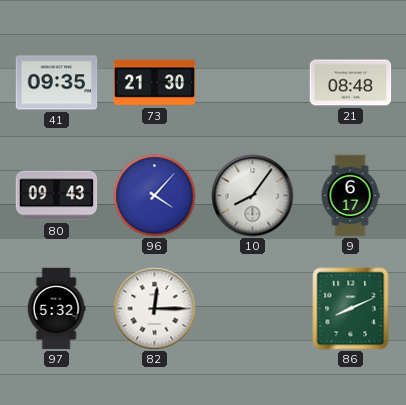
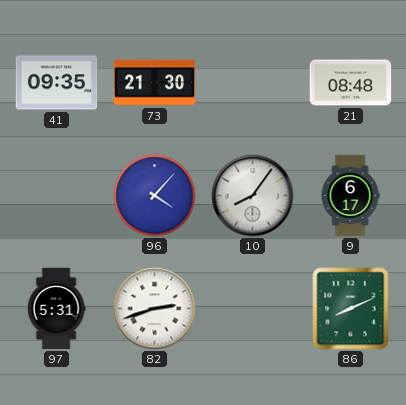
80: 09:43 -> none
97: 5:32 -> 5:31
82: 12:15 -> 2:42
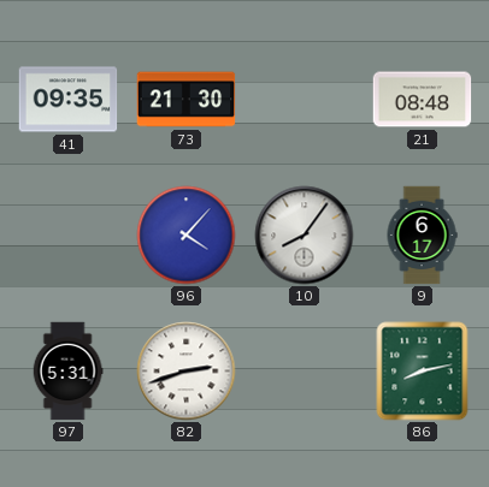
86: 8:11 -> 8:13
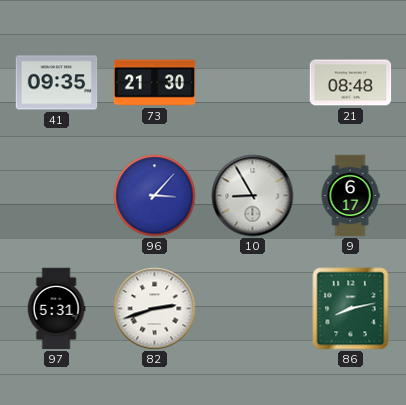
96: 4:07 -> 3:07
10: 8:06 -> 8:55
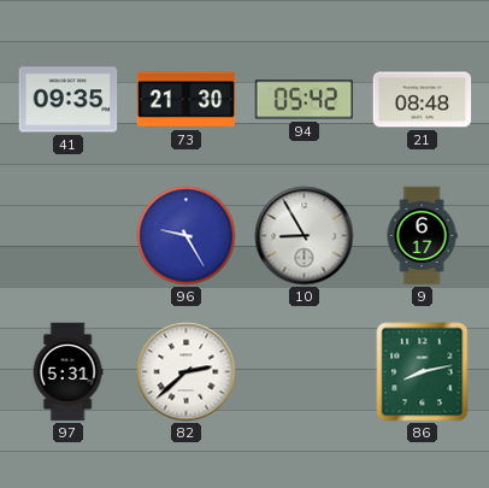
94: none -> 05:42
96: 3:07 -> 9:25
82: 2:42 -> 2:38
